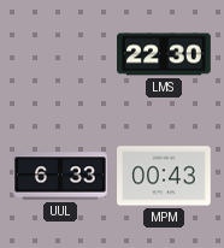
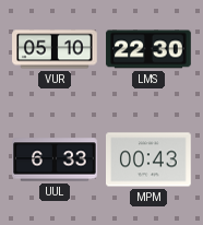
VUR: none -> 05:10
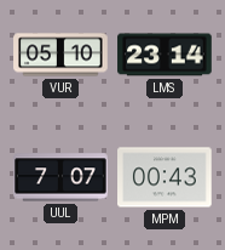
LMS: 22:30 -> 23:14
UUL: 6:33 -> 7:07
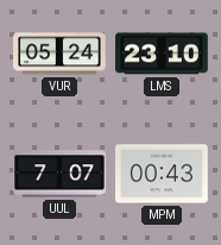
VUR: 05:10 -> 05:24
LMS: 23:14 -> 23:10
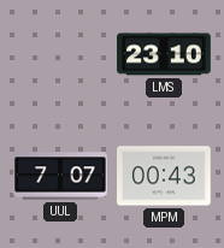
VUR: 05:24 -> none
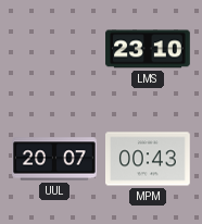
UUL: 7:07 -> 20:07
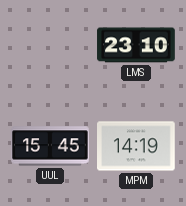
UUL: 20:07 -> 15:45
MPM: 00:43 -> 14:19
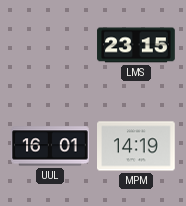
LMS: 23:10 -> 23:15
UUL: 15:45 -> 16:01
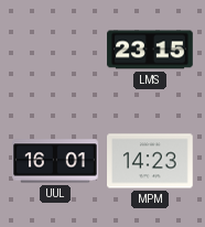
MPM: 14:19 -> 14:23
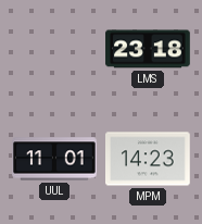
LMS: 23:15 -> 23:18
UUL: 16:01 -> 11:01
